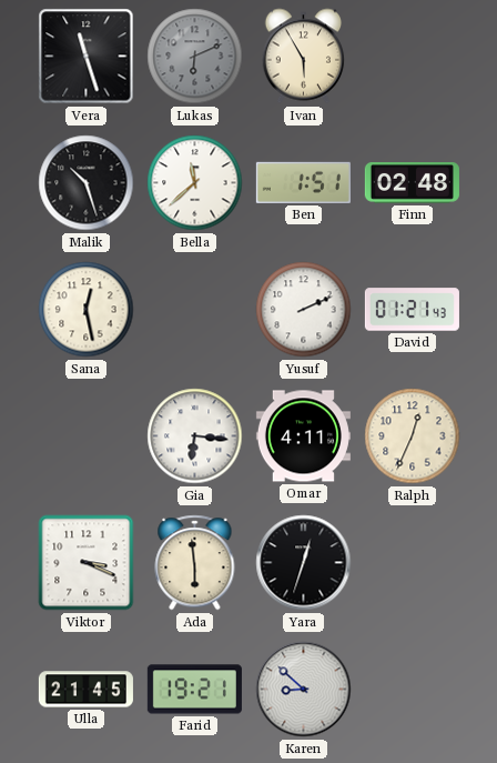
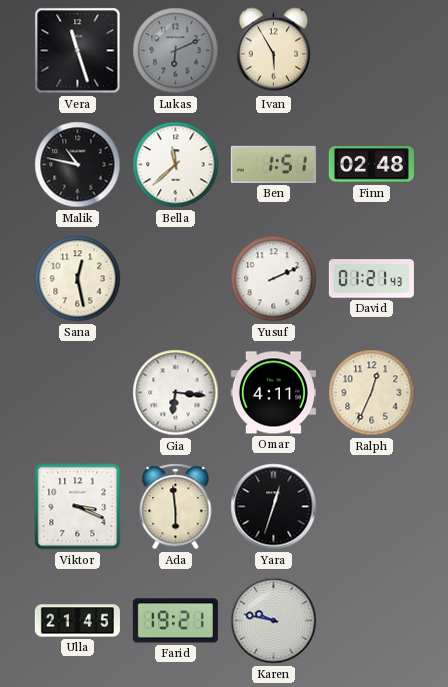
Malik: 10:27 -> 10:47
Karen: 8:52 -> 9:47
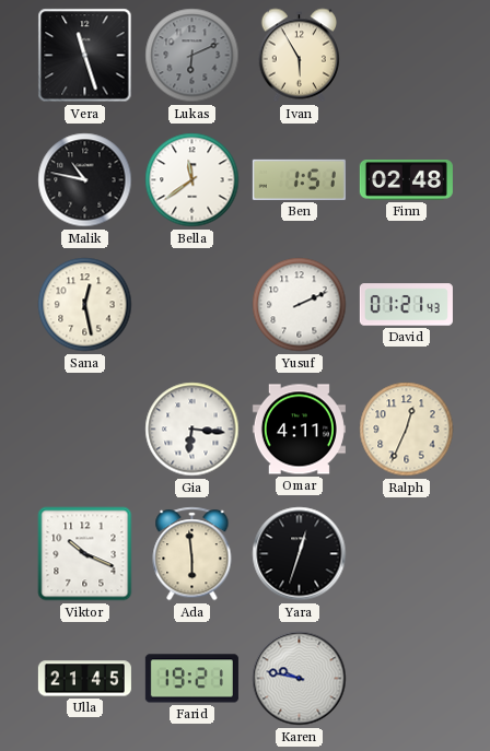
Bella: 11:38 -> 11:39
Viktor: 3:19 -> 10:19
